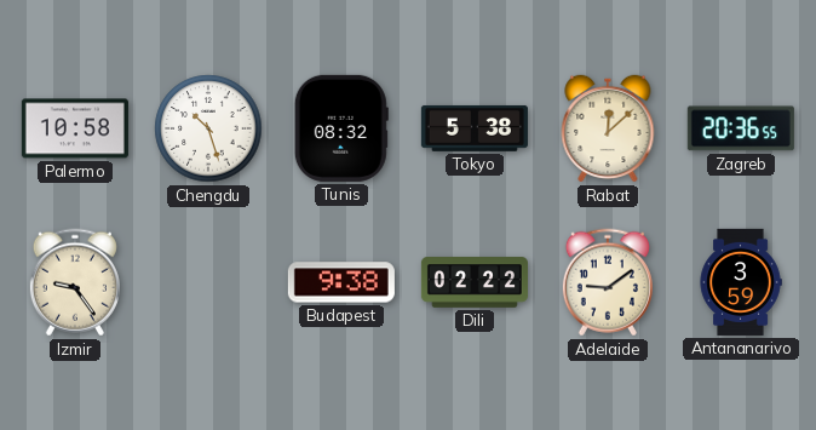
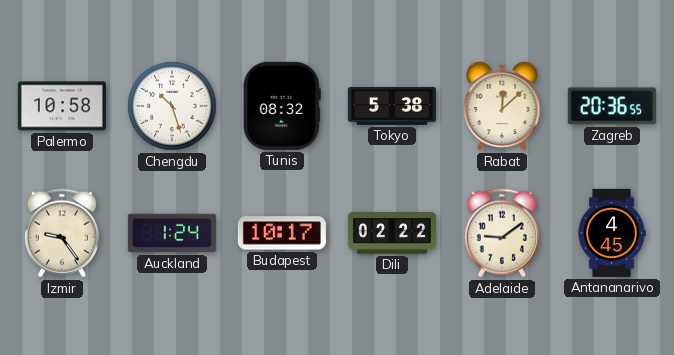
Auckland: none -> 1:24
Budapest: 9:38 -> 10:17
Antananarivo: 3:59 -> 4:45
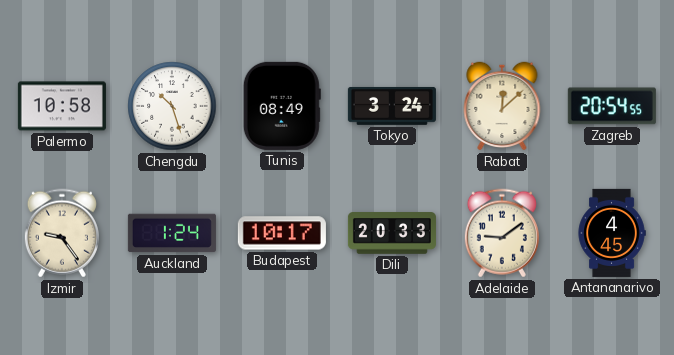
Tunis: 08:32 -> 08:49
Tokyo: 5:38 -> 3:24
Zagreb: 20:36 -> 20:54
Dili: 02:22 -> 20:33
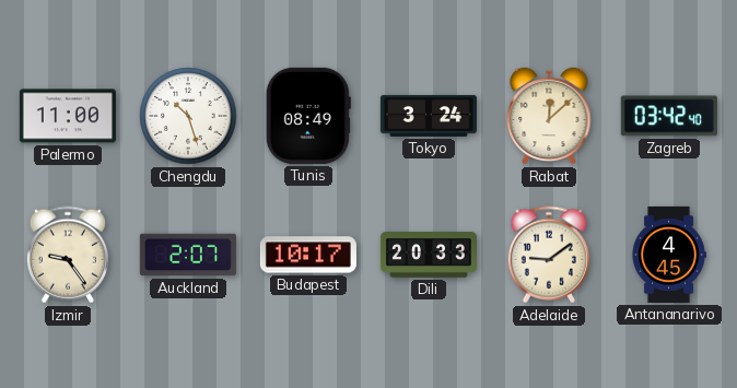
Palermo: 10:58 -> 11:00
Zagreb: 20:54 -> 03:42
Auckland: 1:24 -> 2:07
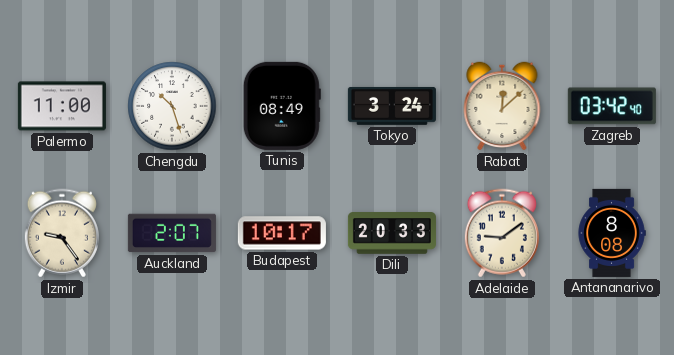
Antananarivo: 4:45 -> 8:08
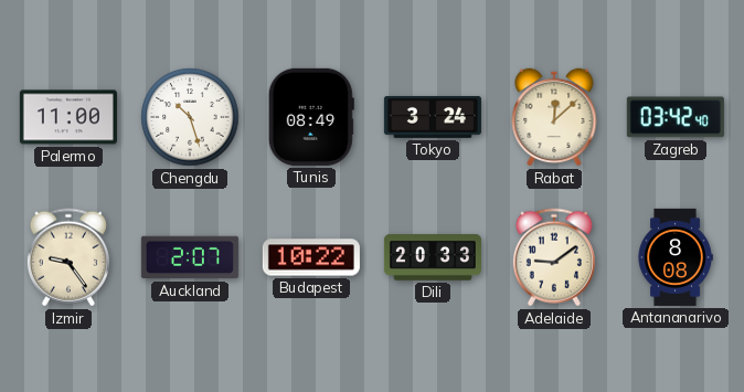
Budapest: 10:17 -> 10:22
